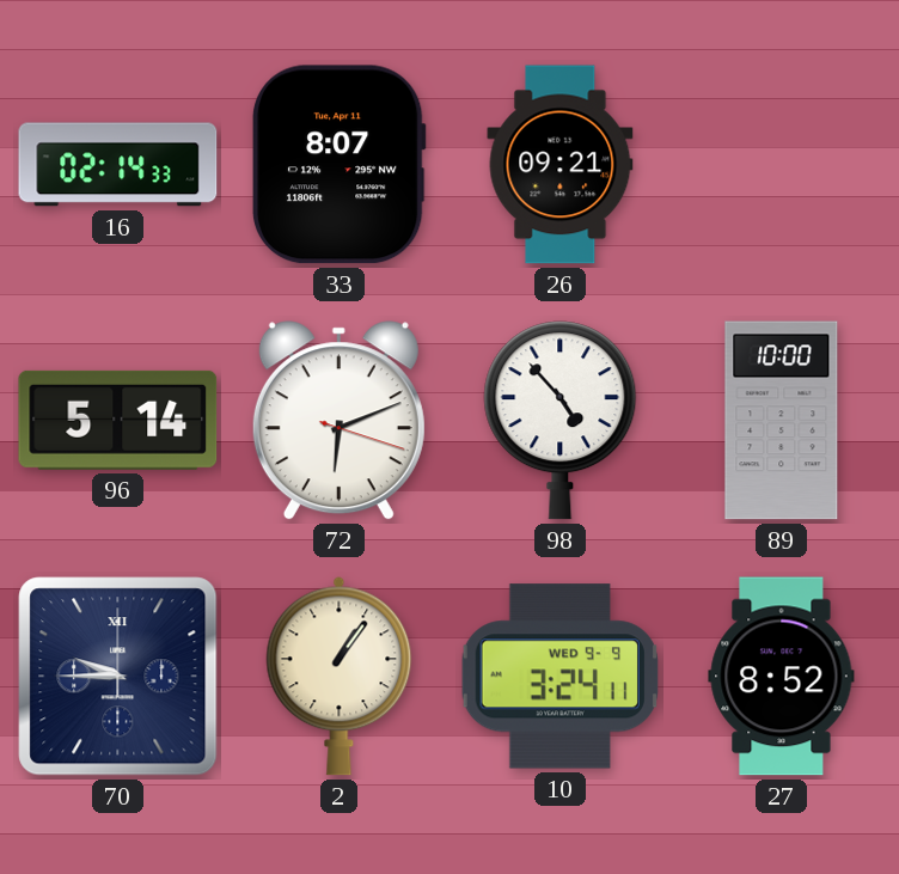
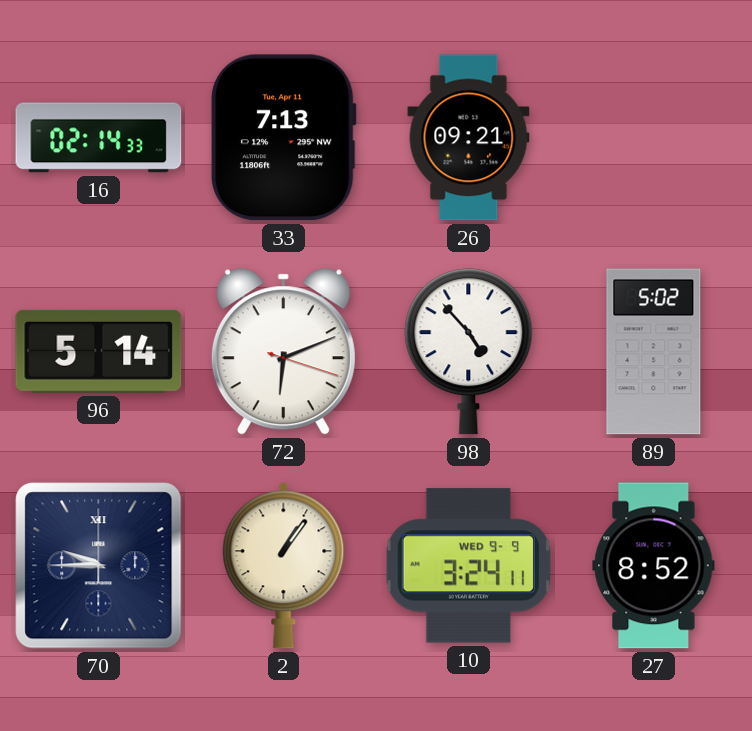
33: 8:07 -> 7:13
89: 10:00 -> 5:02
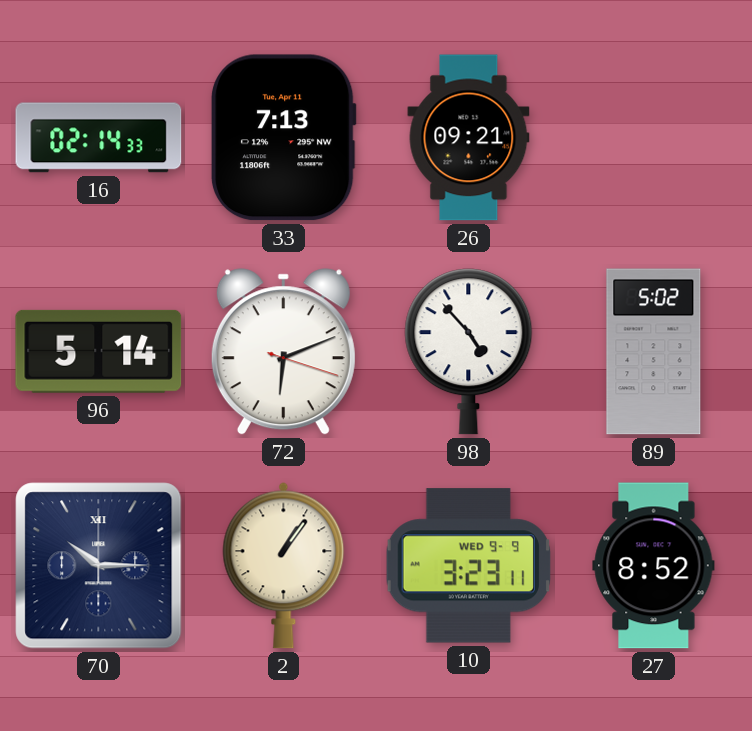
70: 9:45 -> 10:15
10: 3:24 -> 3:23
